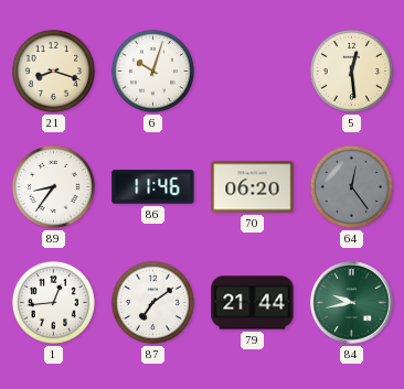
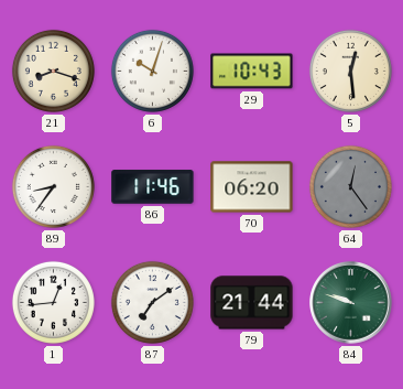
29: none -> 10:43
84: 9:43 -> 9:48
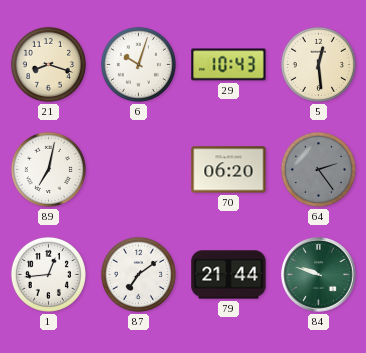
89: 8:36 -> 7:02
86: 11:46 -> none
64: 12:24 -> 2:24
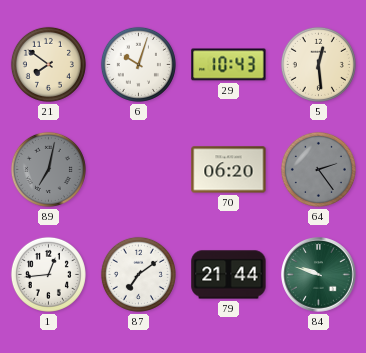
21: 8:18 -> 7:51
89 dial: white -> grey
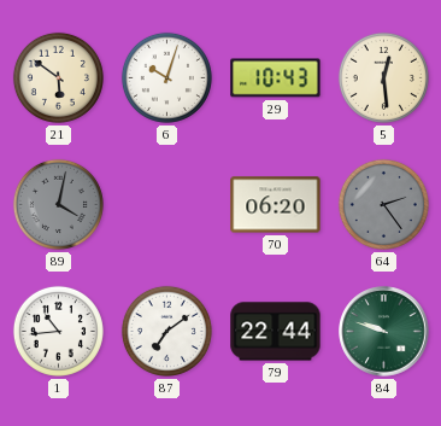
21: 7:51 -> 5:51
89: 7:02 -> 4:02
1: 12:44 -> 10:44
79: 21:44 -> 22:44
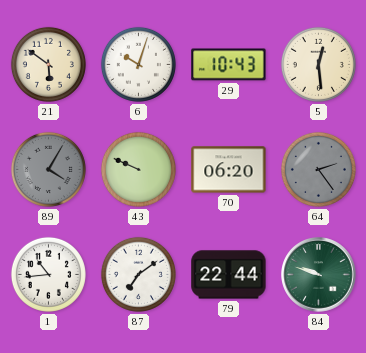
89: 4:02 -> 4:05
43: none -> 9:49
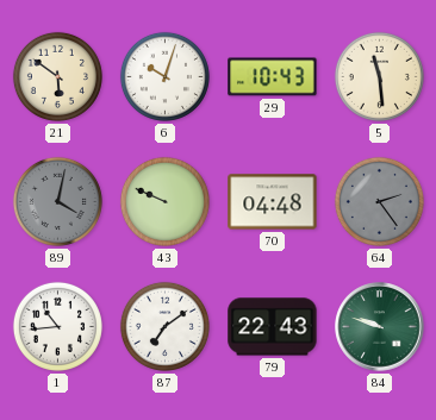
5: 12:29 -> 11:29
89: 4:05 -> 4:02
70: 06:20 -> 04:48
79: 22:44 -> 22:43
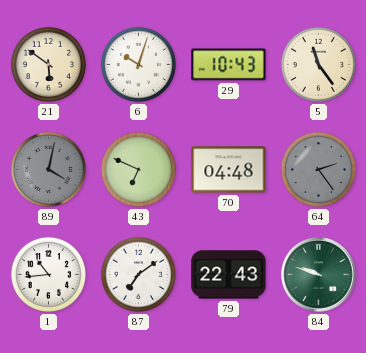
5: 11:29 -> 11:24
43: 9:49 -> 6:49
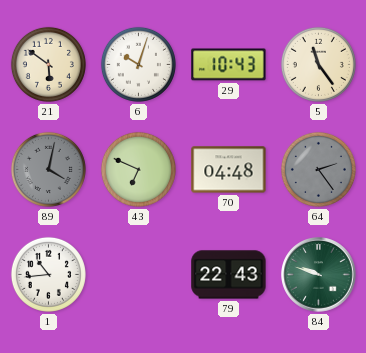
87: 7:09 -> none
